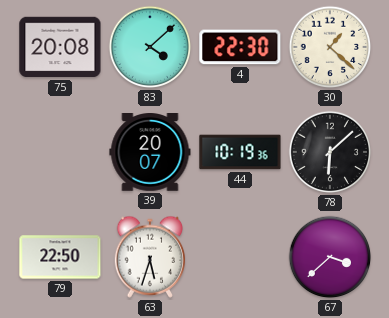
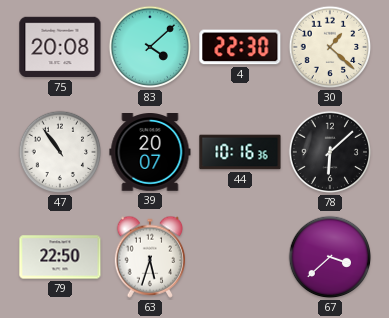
47: none -> 10:54
44: 10:19 -> 10:16
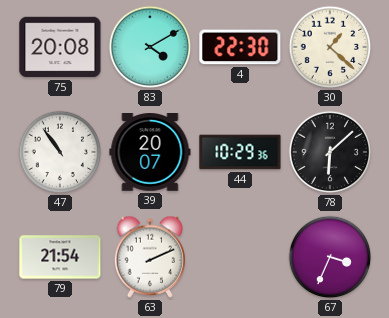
83: 4:08 -> 4:10
44: 10:16 -> 10:29
79: 22:50 -> 21:54
63: 5:33 -> 2:11
67: 3:38 -> 3:34
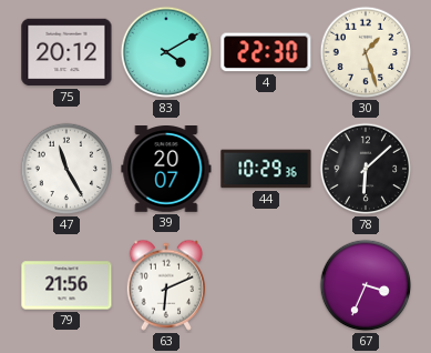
75: 20:08 -> 20:12
30: 1:22 -> 1:27
47: 10:54 -> 11:25
79: 21:54 -> 21:56
63: 2:11 -> 6:11
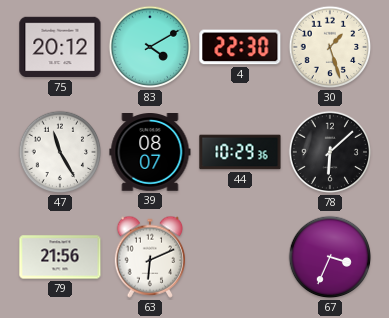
39: 20:07 -> 08:07
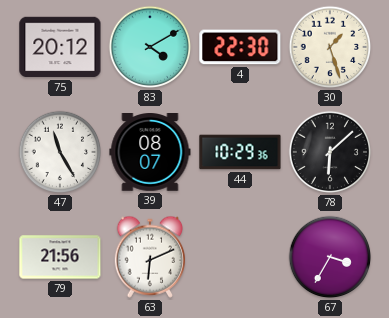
67: 3:34 -> 3:35
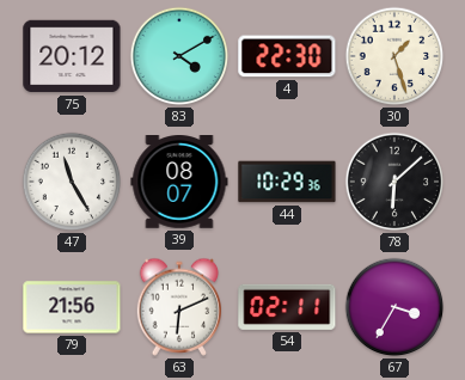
54: none -> 02:11
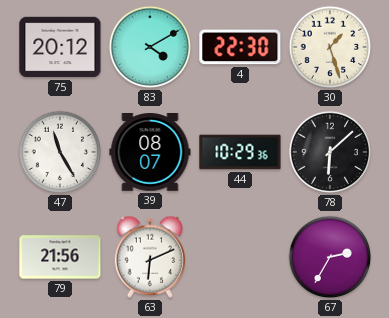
54: 02:11 -> none
67: 3:35 -> 2:35
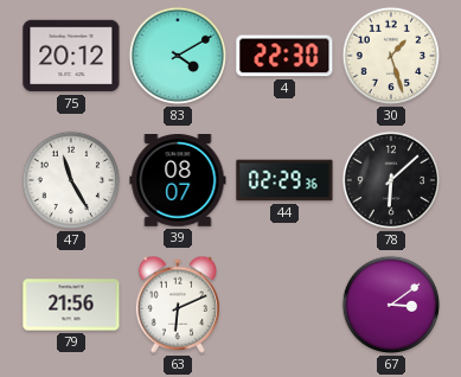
44: 10:29 -> 02:29
67: 2:35 -> 3:09
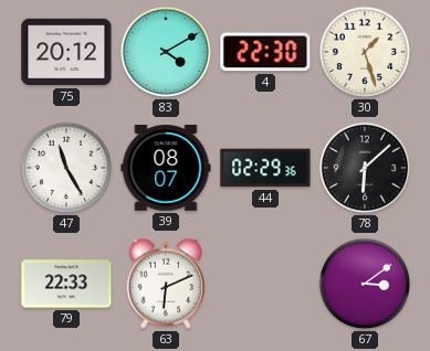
79: 21:56 -> 22:33
